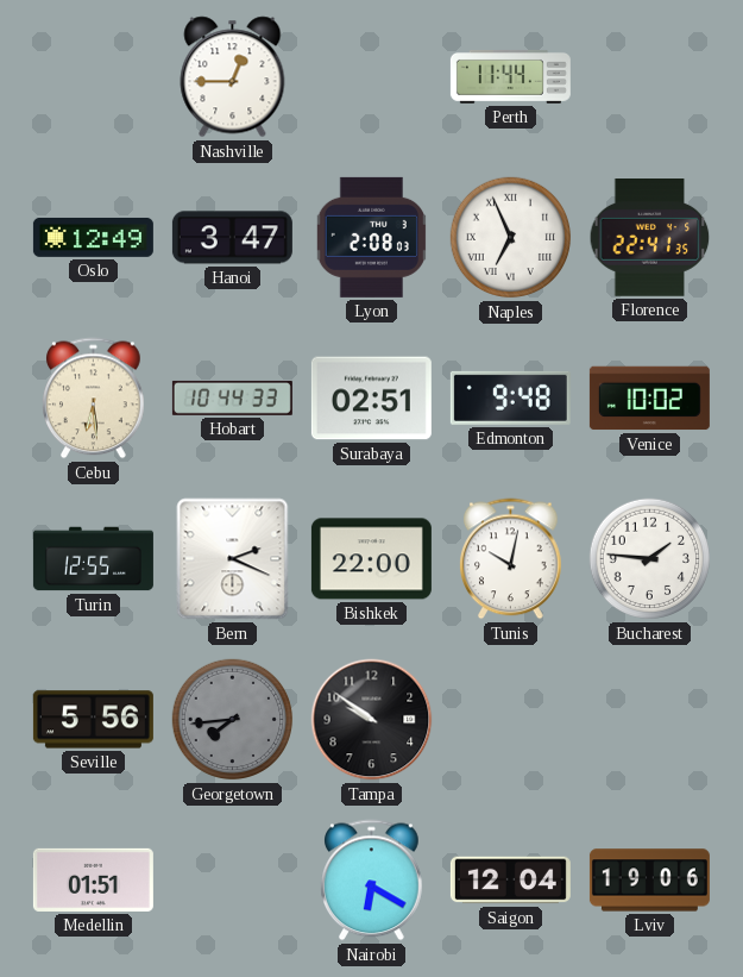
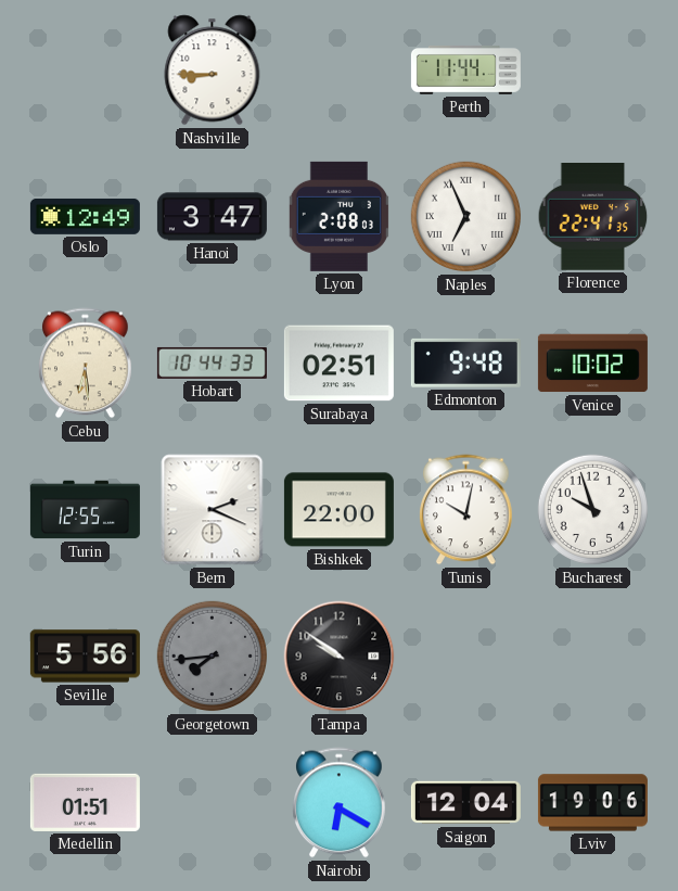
Nashville: 12:45 -> 8:45
Bucharest: 1:46 -> 9:57
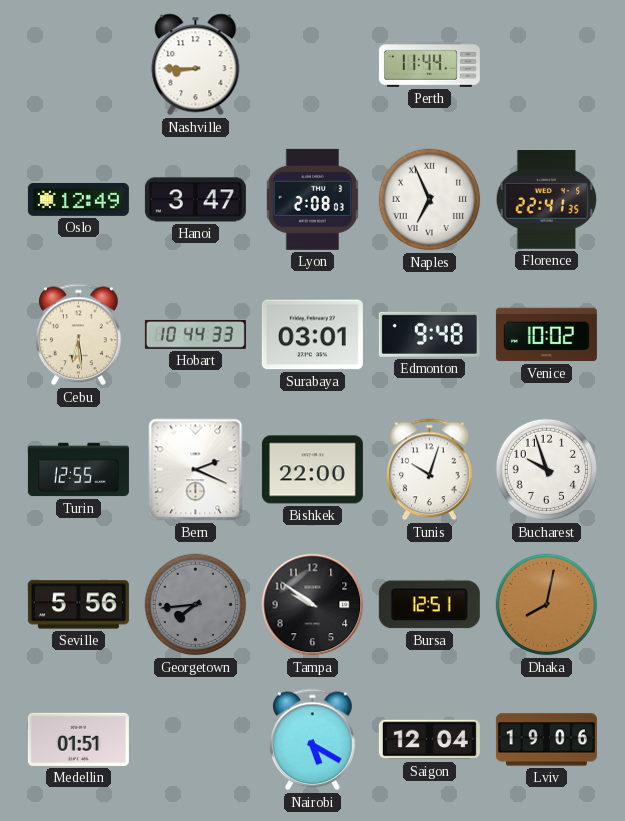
Surabaya: 02:51 -> 03:01
Tunis: 10:02 -> 10:03
Bursa: none -> 12:51
Dhaka: none -> 8:02
Nairobi: 6:20 -> 5:20
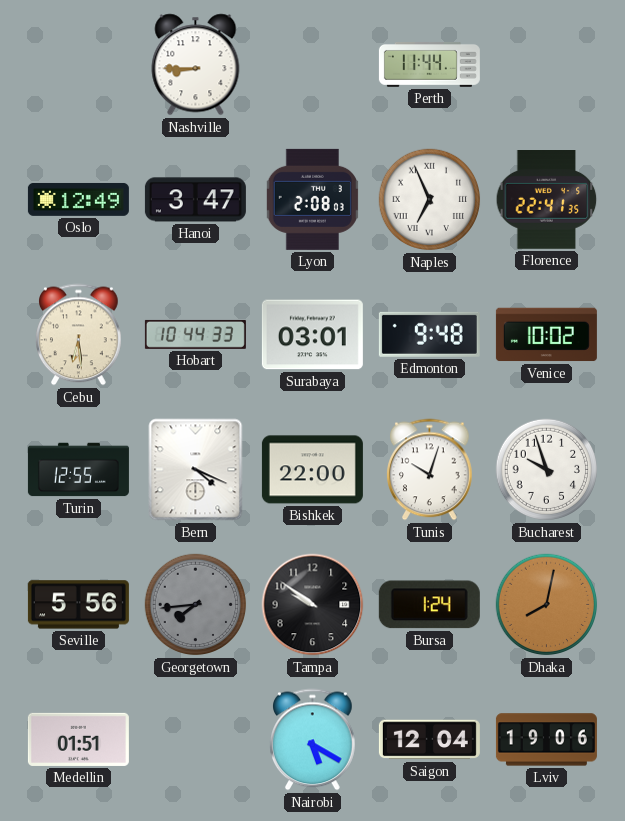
Bern: 2:19 -> 4:19
Bursa: 12:51 -> 1:24
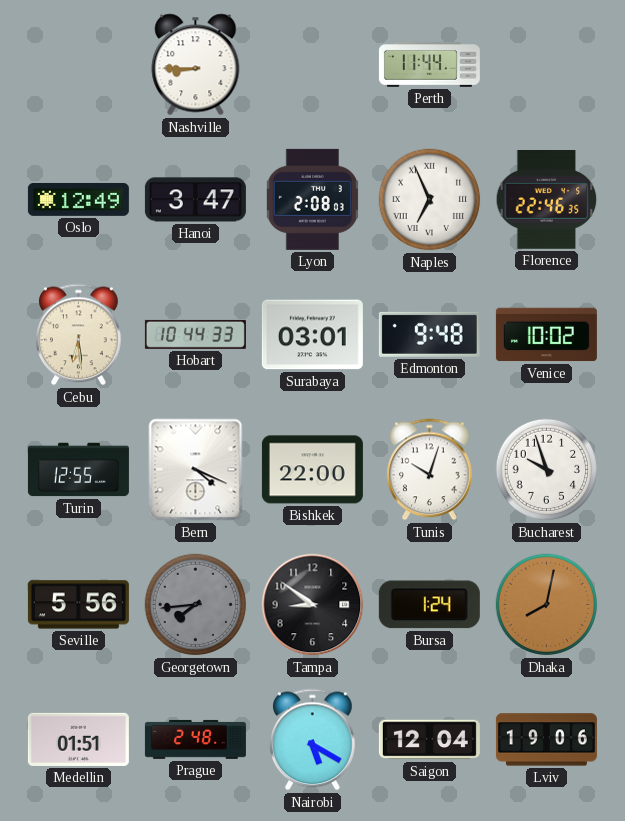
Florence: 22:41 -> 22:46
Tampa: 9:51 -> 8:51
Prague: none -> 2:48
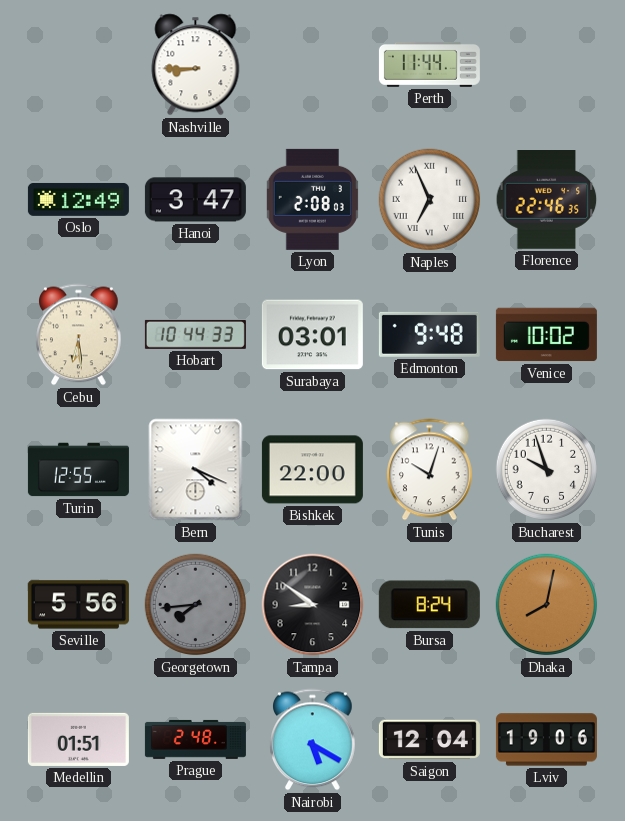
Bursa: 1:24 -> 8:24
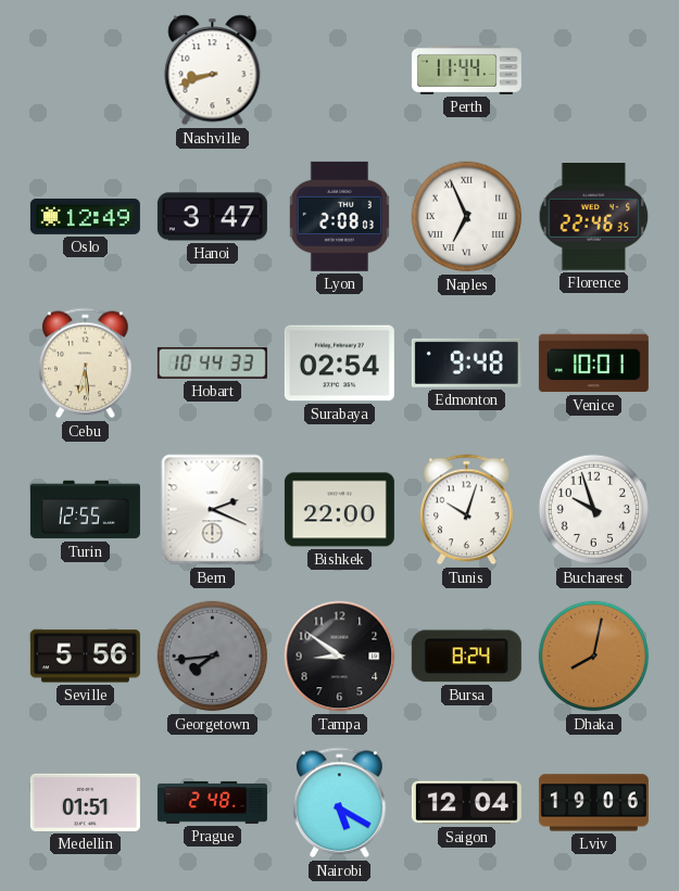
Nashville: 8:45 -> 8:42
Surabaya: 03:01 -> 02:54
Venice: 10:02 -> 10:01
Bern: 4:19 -> 2:19
